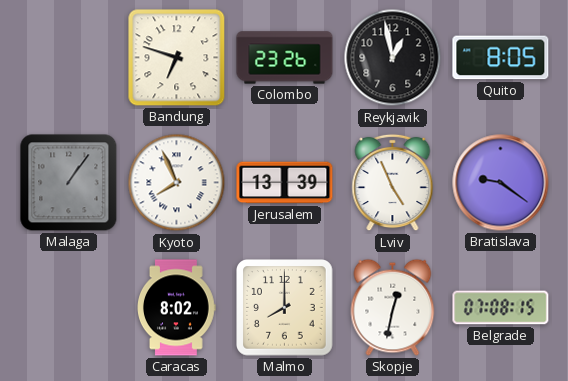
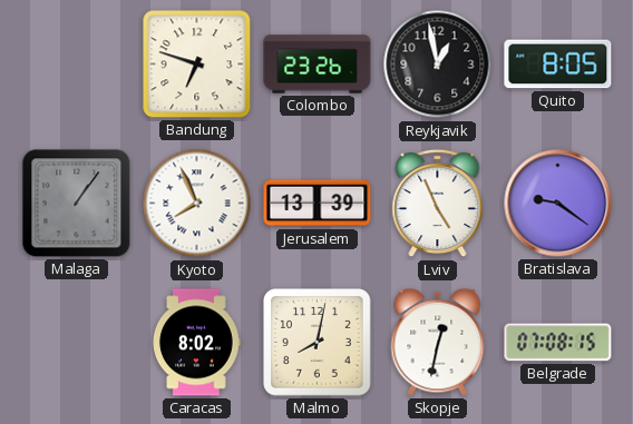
Malmo: 8:00 -> 8:02
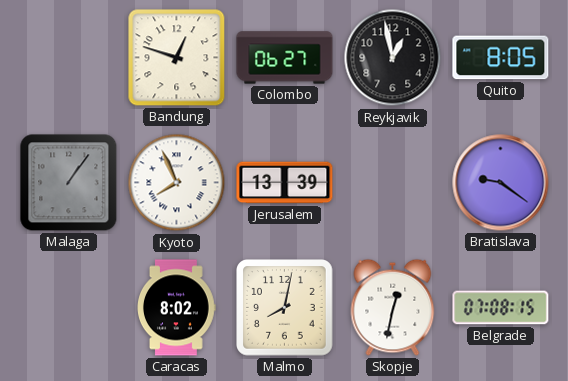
Bandung: 6:48 -> 12:48
Colombo: 23:26 -> 06:27
Lviv: 4:56 -> none
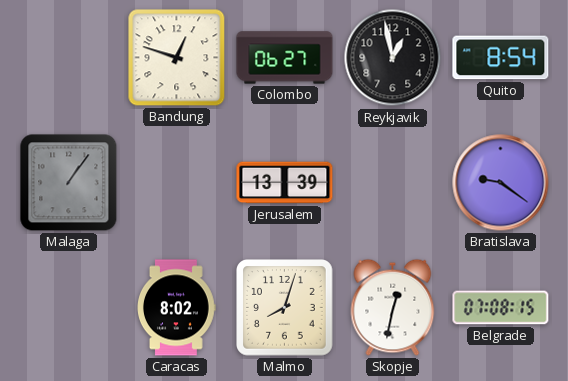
Quito: 8:05 -> 8:54
Kyoto: 7:56 -> none
Malmo: 8:02 -> 8:03
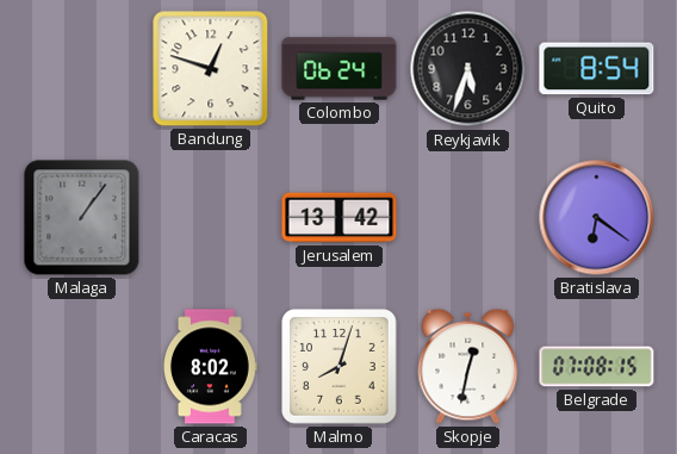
Colombo: 06:27 -> 06:24
Reykjavik: 12:58 -> 5:33
Jerusalem: 13:39 -> 13:42
Bratislava: 9:21 -> 6:21
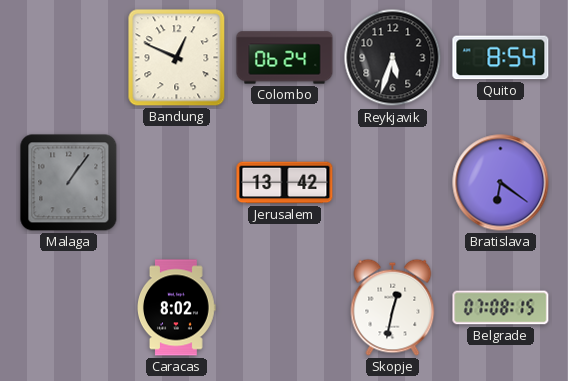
Bandung: 12:48 -> 12:49
Malmo: 8:03 -> none
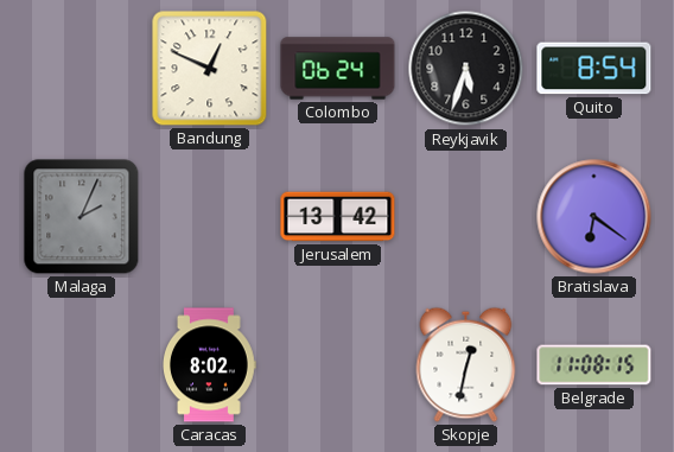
Malaga: 1:06 -> 2:04
Belgrade: 07:08 -> 11:08
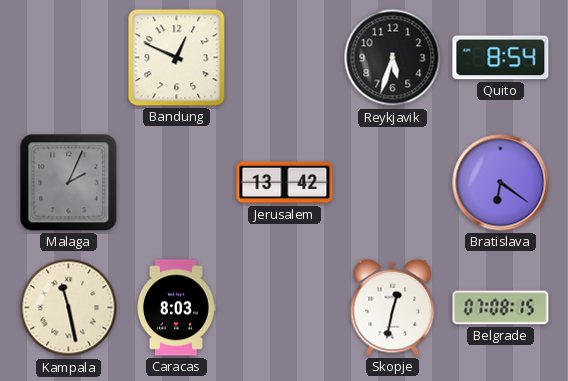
Colombo: 06:24 -> none
Kampala: none -> 11:28
Caracas: 8:02 -> 8:03
Belgrade: 11:08 -> 07:08
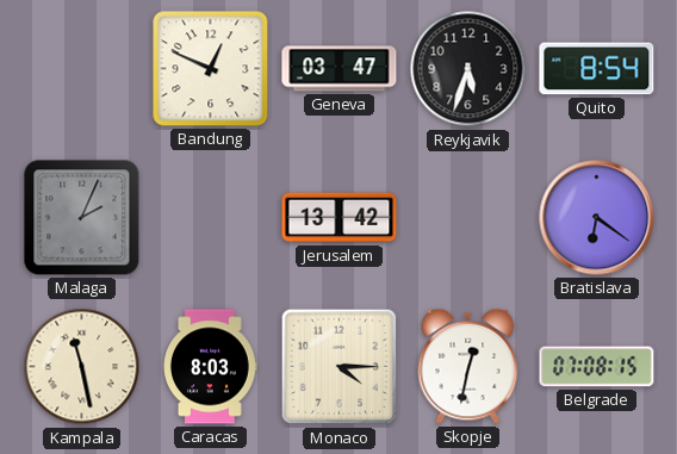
Geneva: none -> 03:47
Monaco: none -> 4:15
